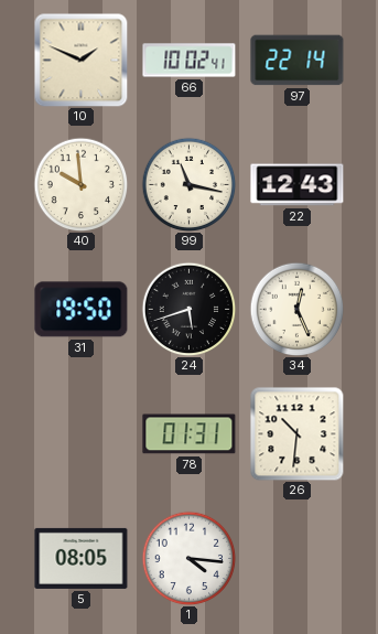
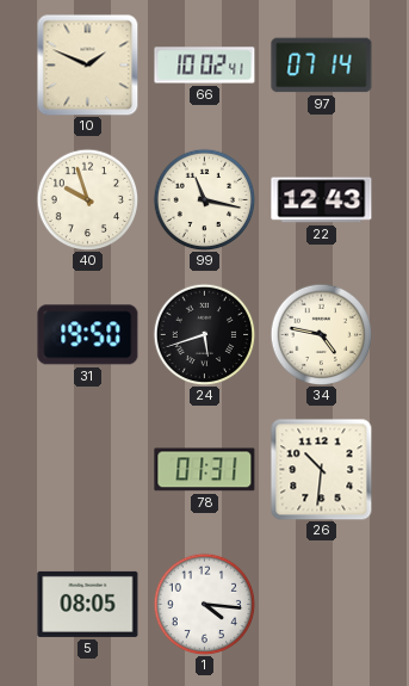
97: 22:14 -> 07:14
40: 9:59 -> 9:57
34: 12:26 -> 4:47
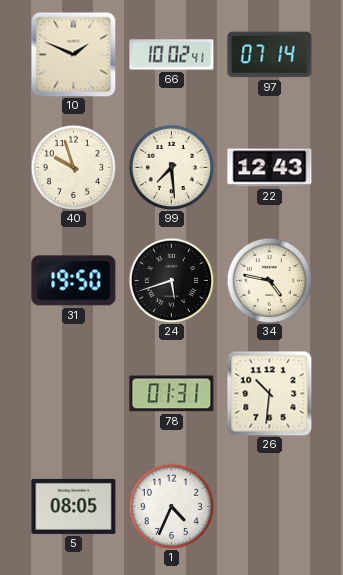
99: 11:17 -> 7:29
1: 4:16 -> 4:34
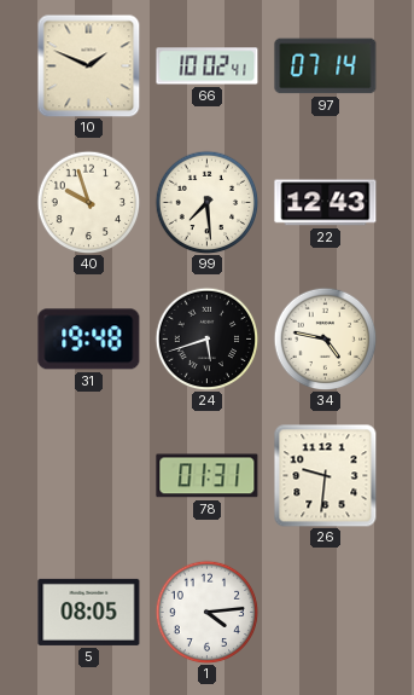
31: 19:50 -> 19:48
26: 10:31 -> 9:31
1: 4:34 -> 4:14
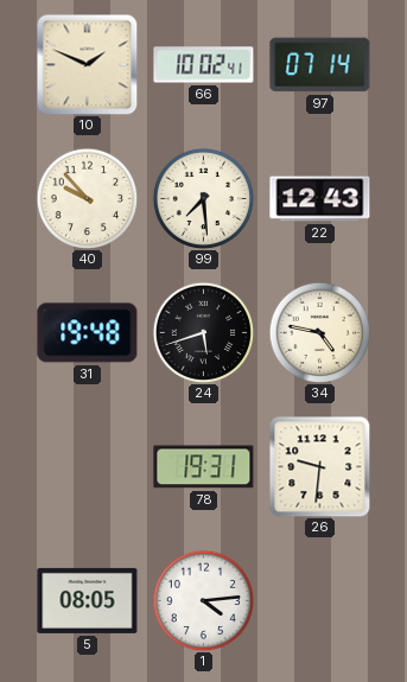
40: 9:57 -> 9:53
78: 01:31 -> 19:31
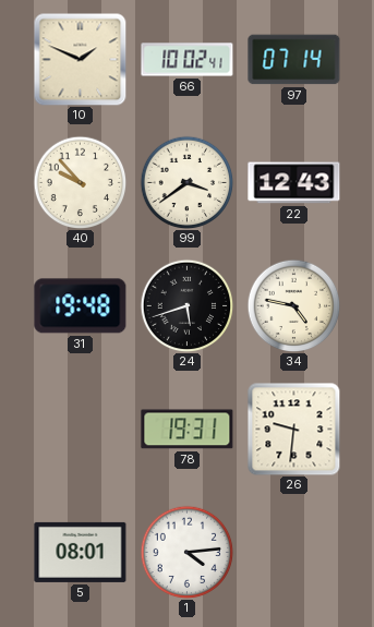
99: 7:29 -> 3:39
5: 08:05 -> 08:01
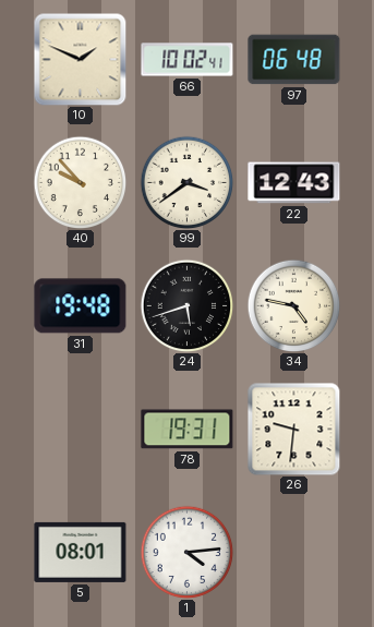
97: 07:14 -> 06:48
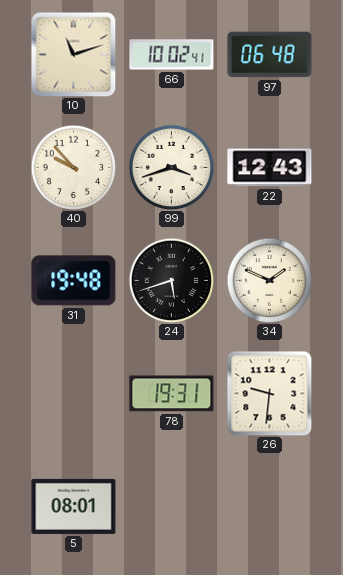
10: 1:49 -> 11:12
99: 3:39 -> 3:42
34: 4:47 -> 1:49
1: 4:14 -> none
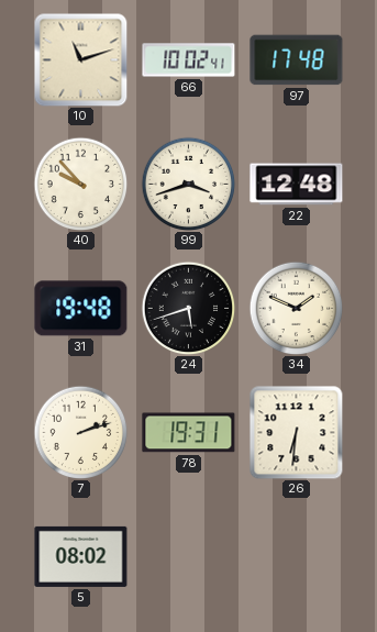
97: 06:48 -> 17:48
22: 12:43 -> 12:48
7: none -> 2:12
26: 9:31 -> 6:31
5: 08:01 -> 08:02
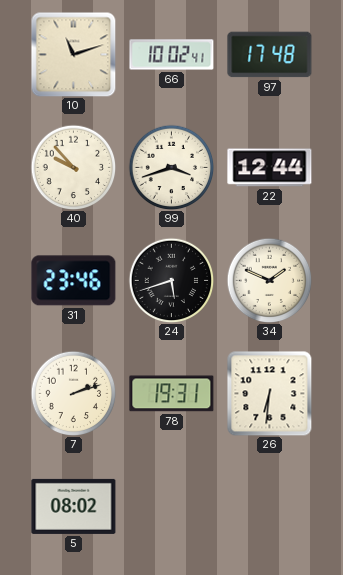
22: 12:48 -> 12:44
31: 19:48 -> 23:46
